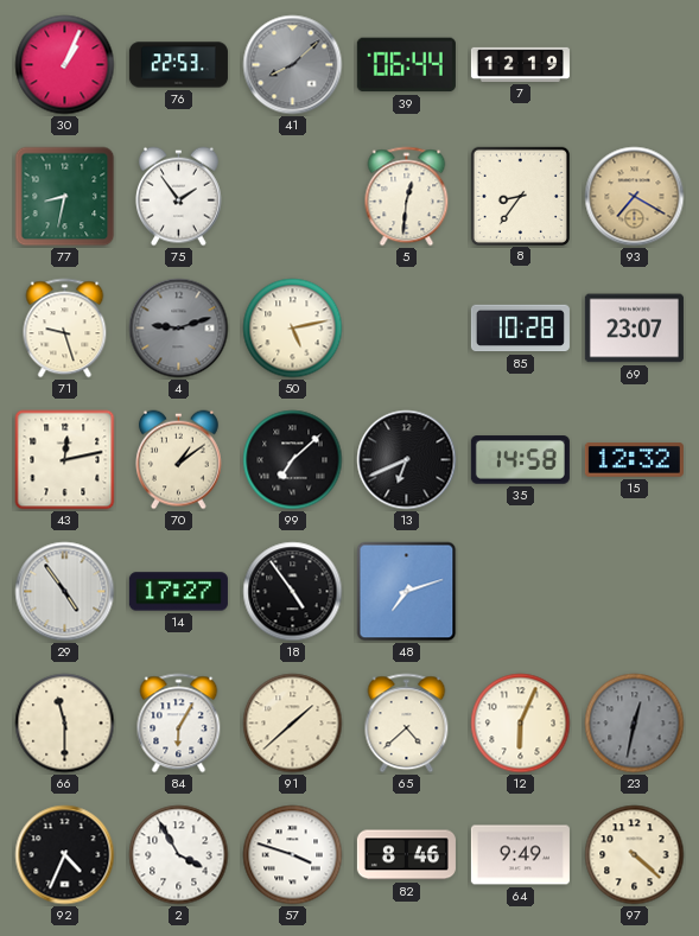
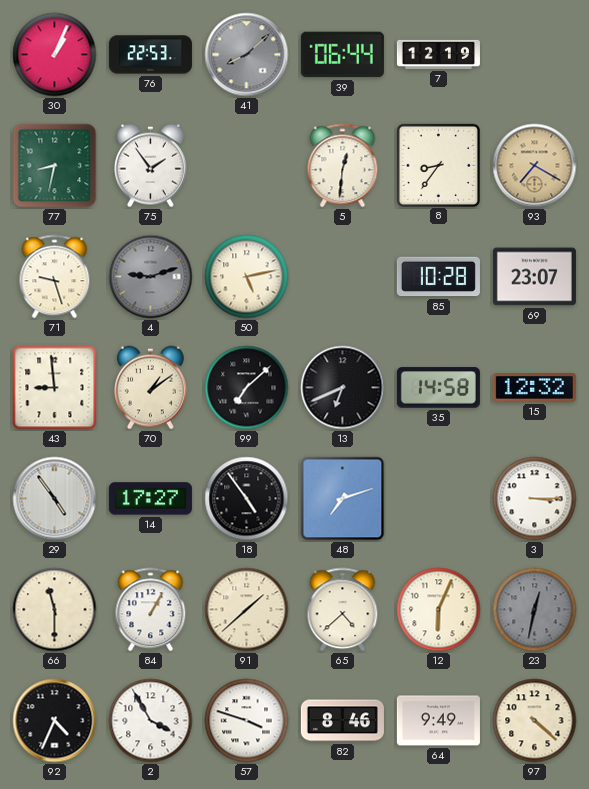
43: 12:13 -> 8:59
3: none -> 3:15
84: 6:05 -> 1:05
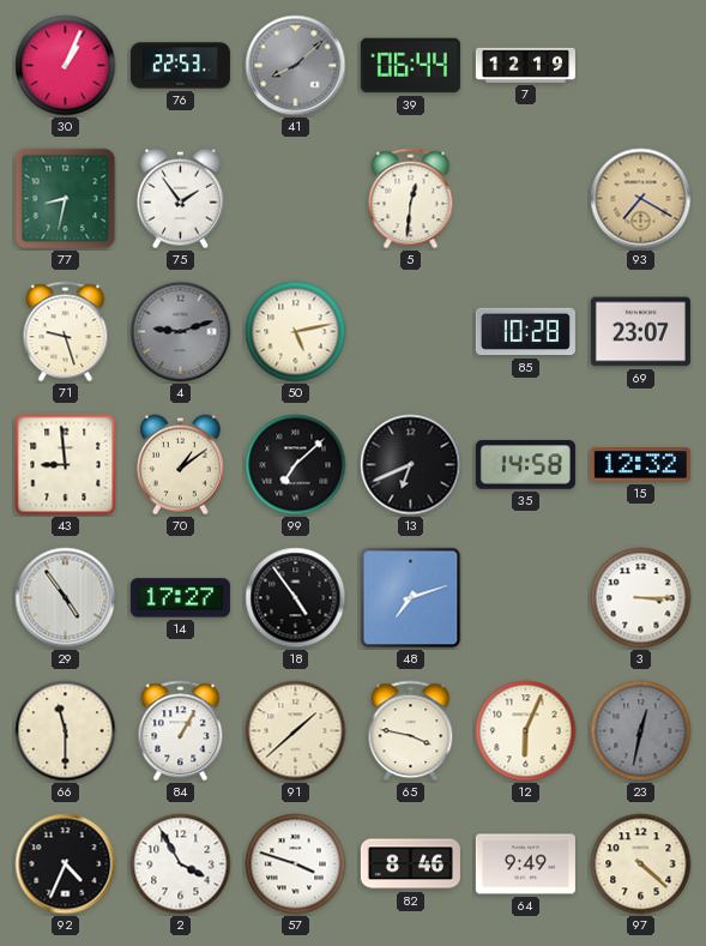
8: 8:36 -> none
65: 4:38 -> 3:47
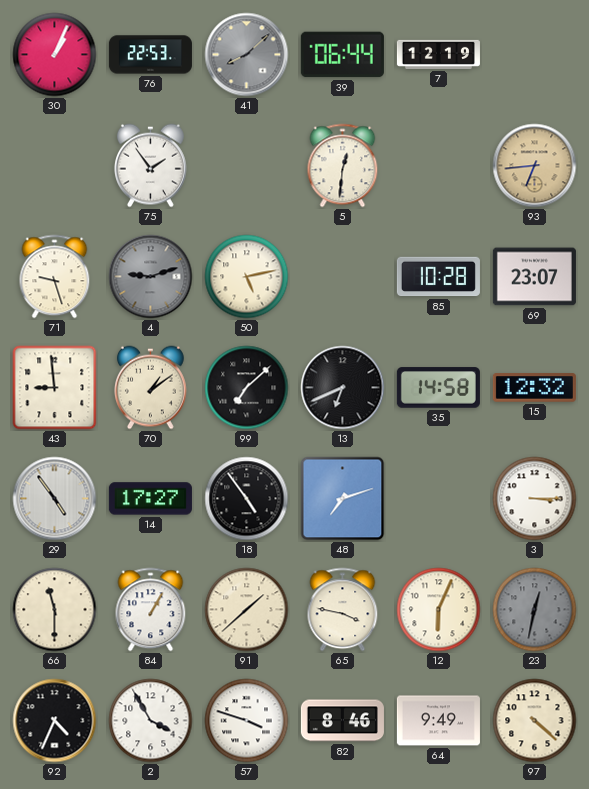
77: 8:32 -> none
93: 7:20 -> 6:44
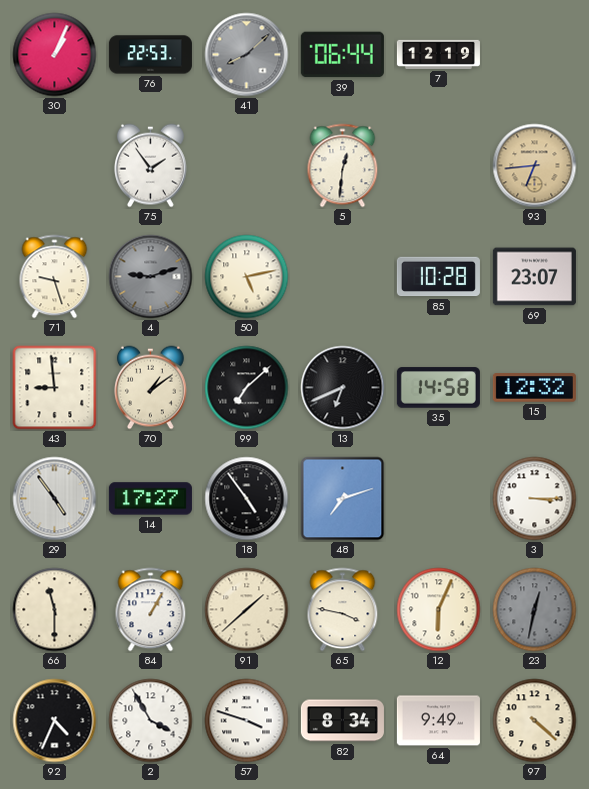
82: 8:46 -> 8:34
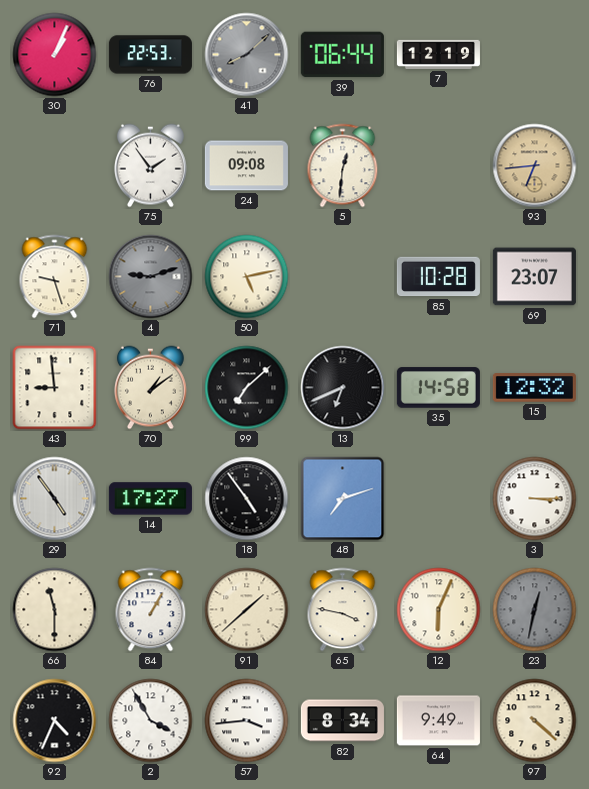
24: none -> 09:08
57: 3:48 -> 3:44
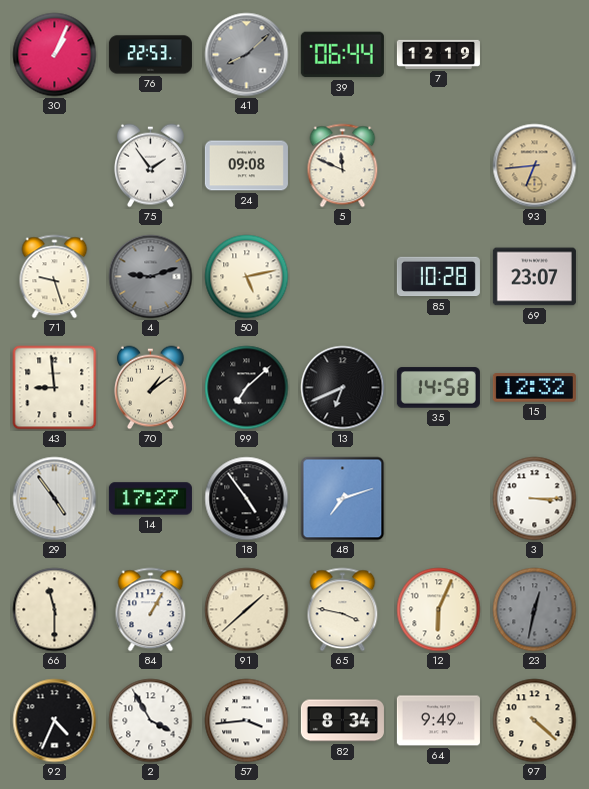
5: 12:31 -> 11:49
